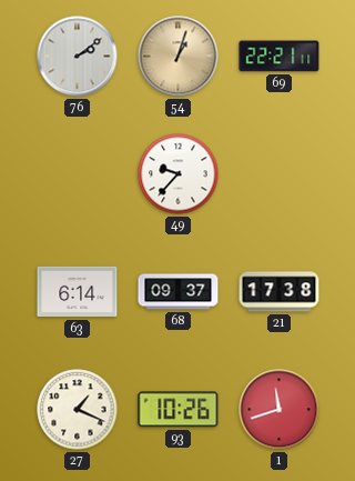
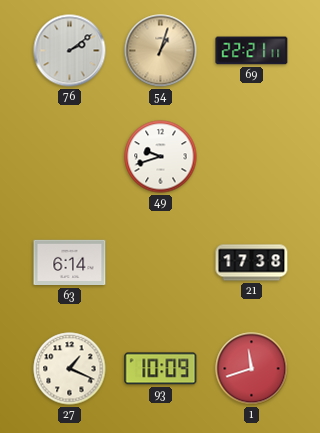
49: 9:37 -> 9:42
68: 09:37 -> none
93: 10:26 -> 10:09
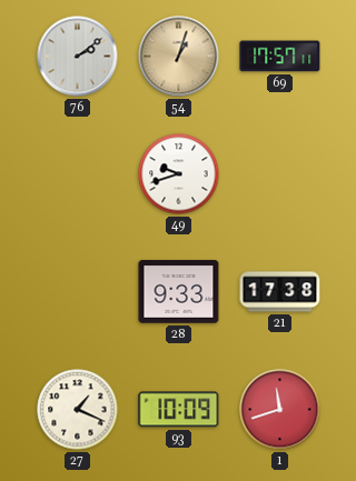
69: 22:21 -> 17:57
63: 6:14 -> none
28: none -> 9:33
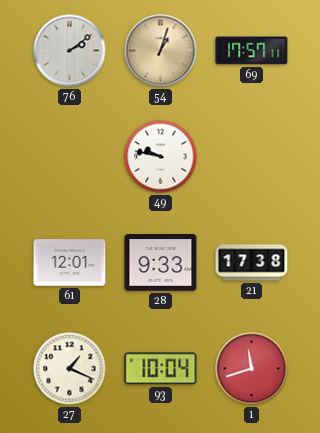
49: 9:42 -> 9:47
61: none -> 12:01
93: 10:09 -> 10:04
